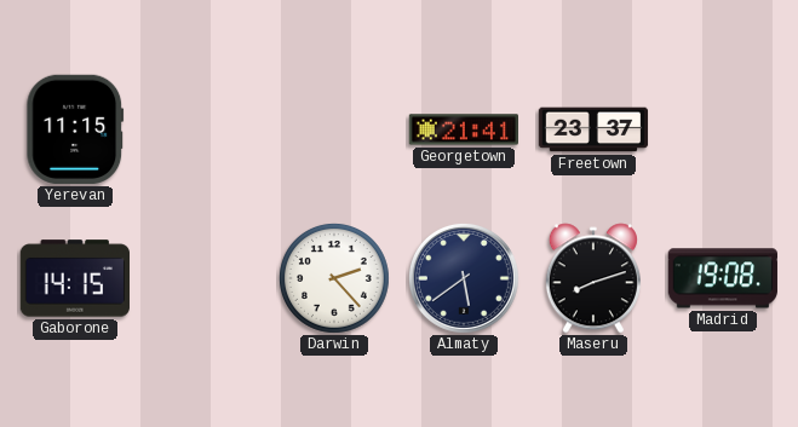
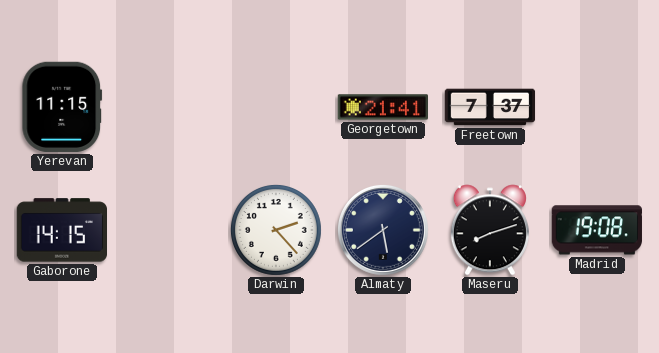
Freetown: 23:37 -> 7:37
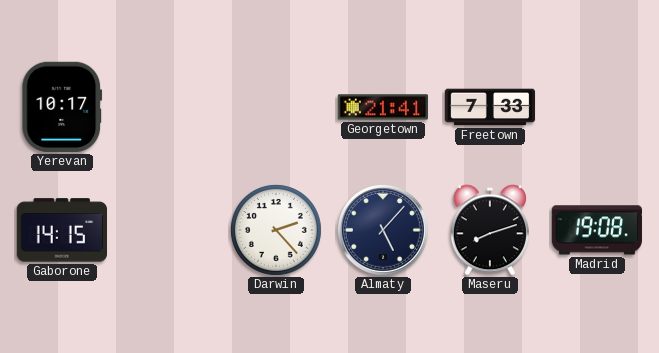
Yerevan: 11:15 -> 10:17
Freetown: 7:37 -> 7:33
Almaty: 5:39 -> 5:07
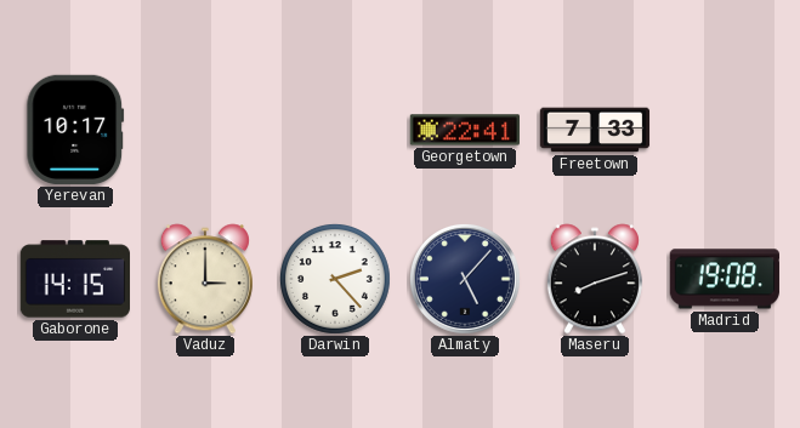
Georgetown: 21:41 -> 22:41
Vaduz: none -> 3:00
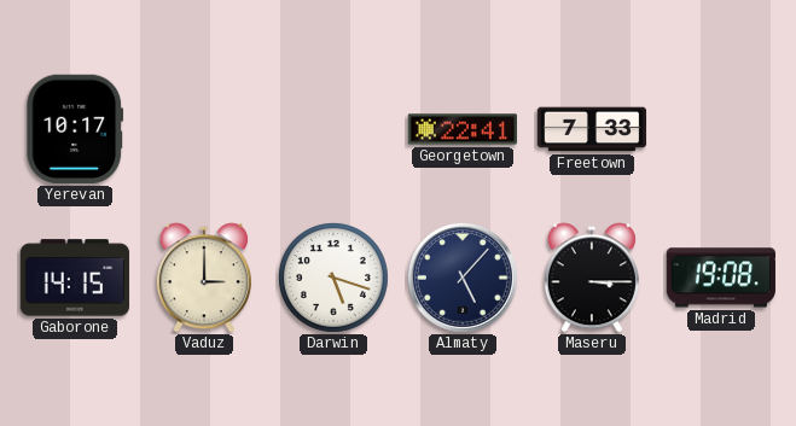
Darwin: 2:23 -> 5:18
Maseru: 8:12 -> 3:15
